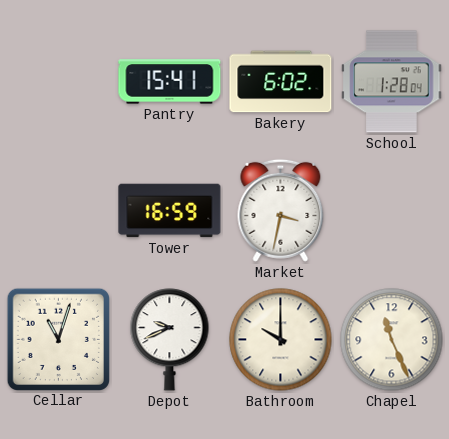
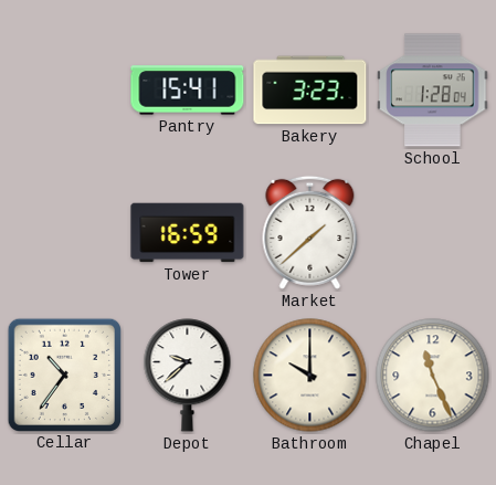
Bakery: 6:02 -> 3:23
Market: 3:32 -> 1:38
Cellar: 11:03 -> 10:36
Depot: 9:41 -> 9:38
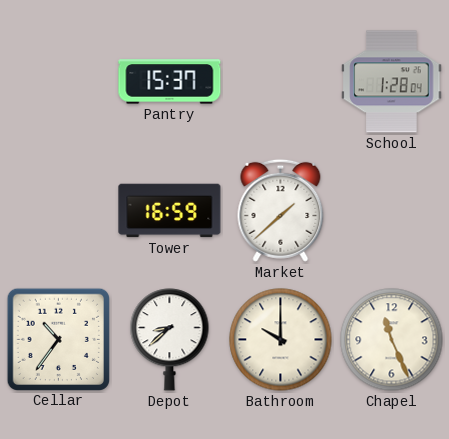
Pantry: 15:41 -> 15:37
Bakery: 3:23 -> none
Depot: 9:38 -> 8:38
